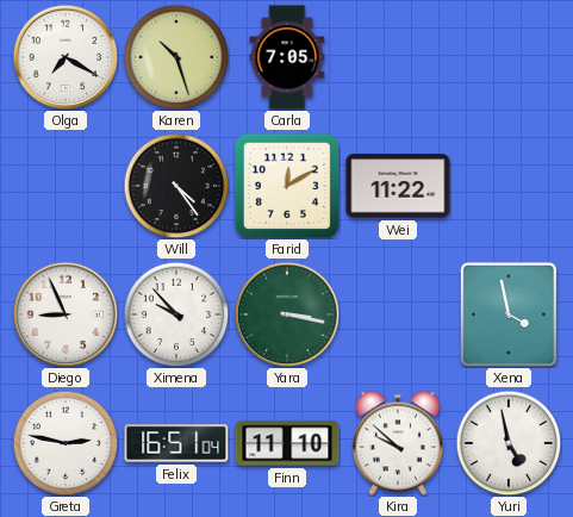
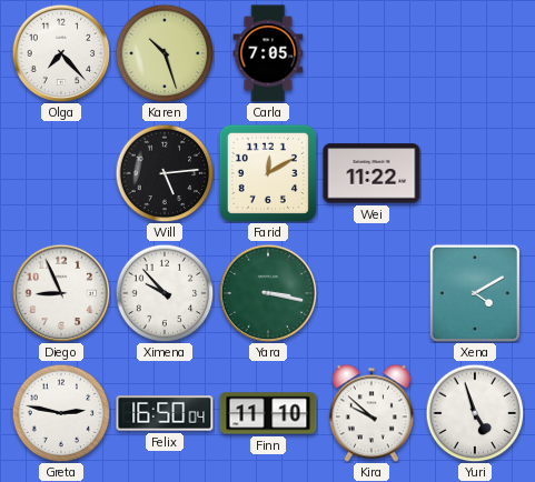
Olga: 7:20 -> 7:23
Will: 4:24 -> 5:14
Xena: 3:58 -> 4:10
Felix: 16:51 -> 16:50
Yuri: 4:58 -> 4:57
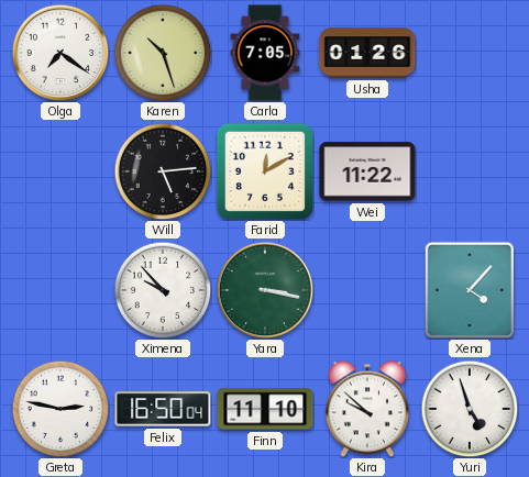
Olga: 7:23 -> 7:21
Usha: none -> 01:26
Diego: 8:56 -> none
Xena: 4:10 -> 4:07
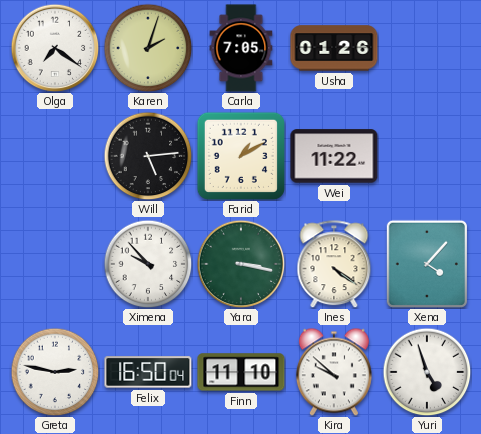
Karen: 10:27 -> 2:03
Farid: 12:10 -> 1:10
Ines: none -> 4:21
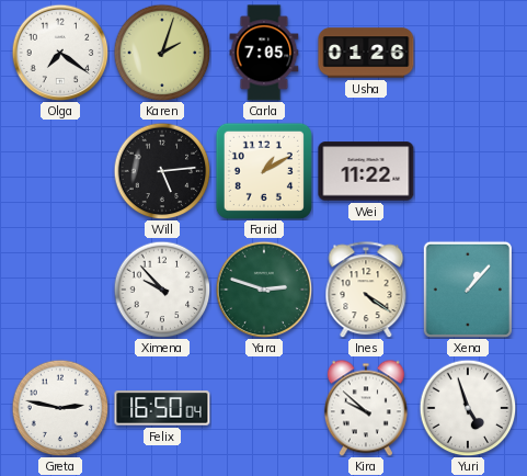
Yara: 3:17 -> 2:48
Xena: 4:07 -> 1:07
Finn: 11:10 -> none
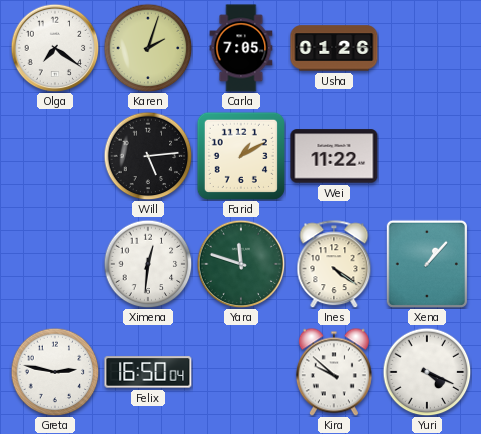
Ximena: 9:53 -> 12:31
Yara: 2:48 -> 11:48
Yuri: 4:57 -> 4:19
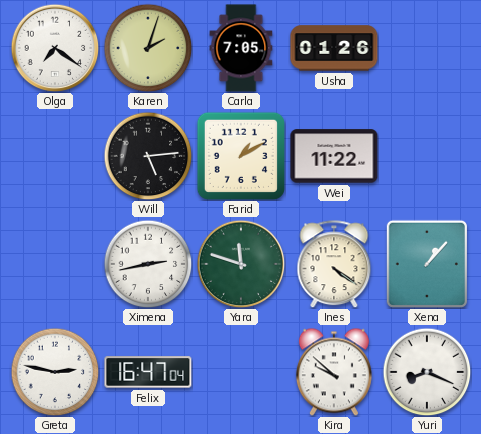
Ximena: 12:31 -> 2:43
Felix: 16:50 -> 16:47
Yuri: 4:19 -> 8:19
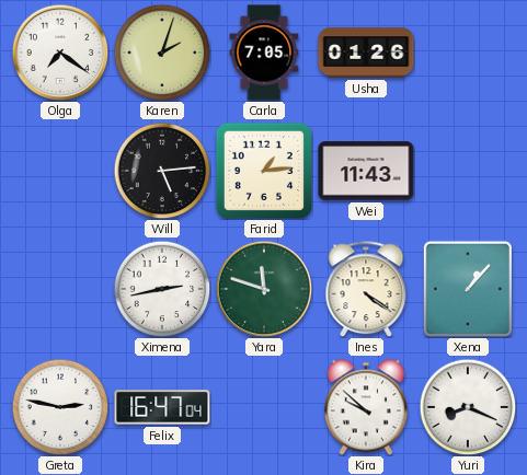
Farid: 1:10 -> 1:14
Wei: 11:22 -> 11:43
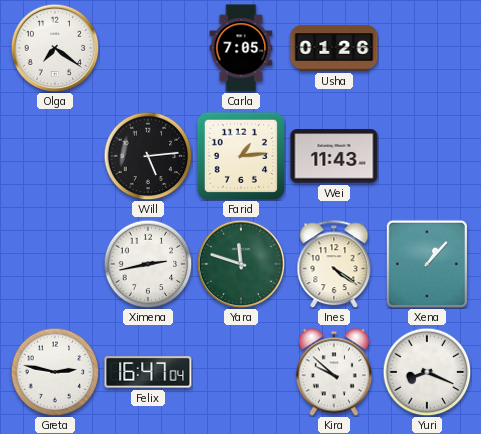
Karen: 2:03 -> none
